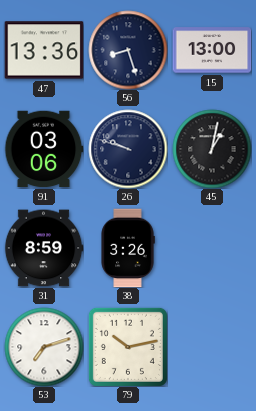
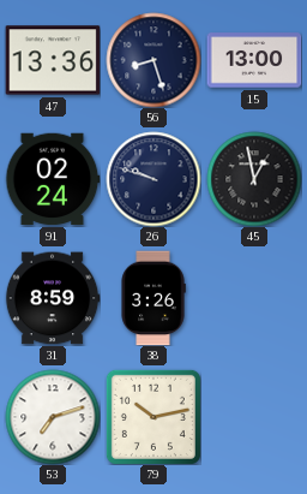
91: 03:06 -> 02:24
45: 1:02 -> 12:58
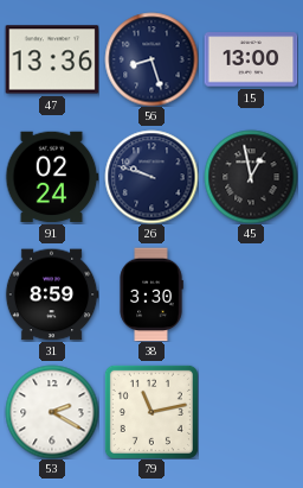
38: 3:26 -> 3:30
53: 7:12 -> 2:20
79: 10:13 -> 11:13
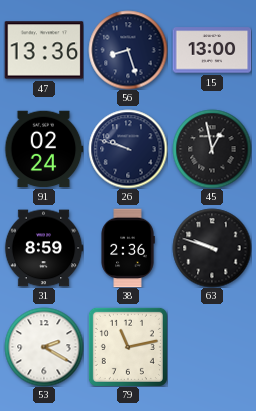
38: 3:30 -> 2:36
63: none -> 9:48
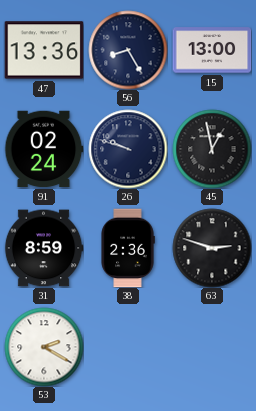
56: 8:27 -> 8:25
63: 9:48 -> 2:48
79: 11:13 -> none
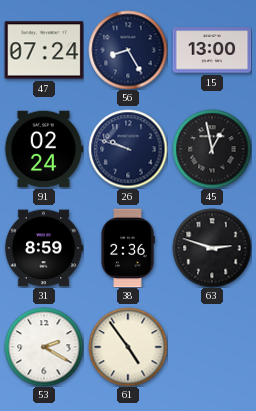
47: 13:36 -> 07:24
61: none -> 4:54
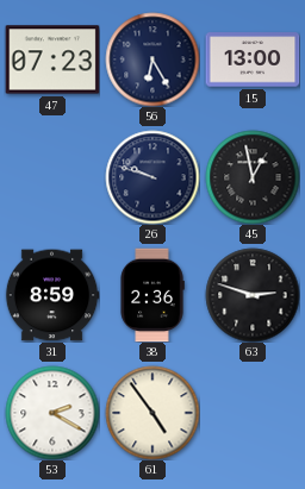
47: 07:24 -> 07:23
56: 8:25 -> 6:25
91: 02:24 -> none
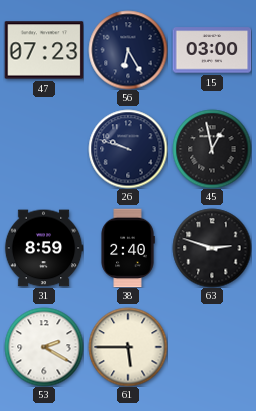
15: 13:00 -> 03:00
38: 2:36 -> 2:40
61: 4:54 -> 5:45
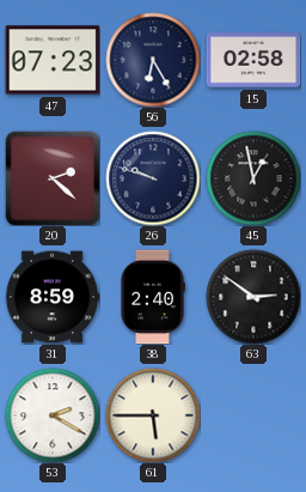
15: 03:00 -> 02:58
20: none -> 2:22
63: 2:48 -> 2:51
